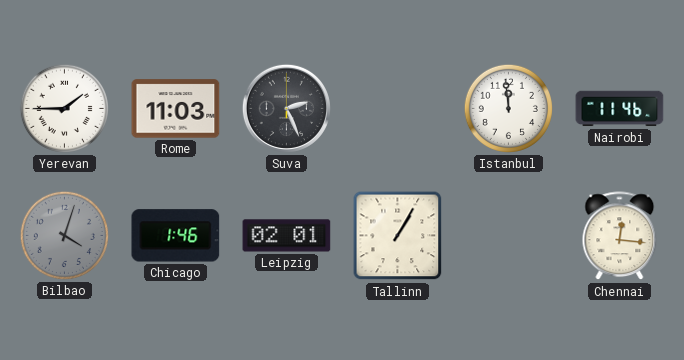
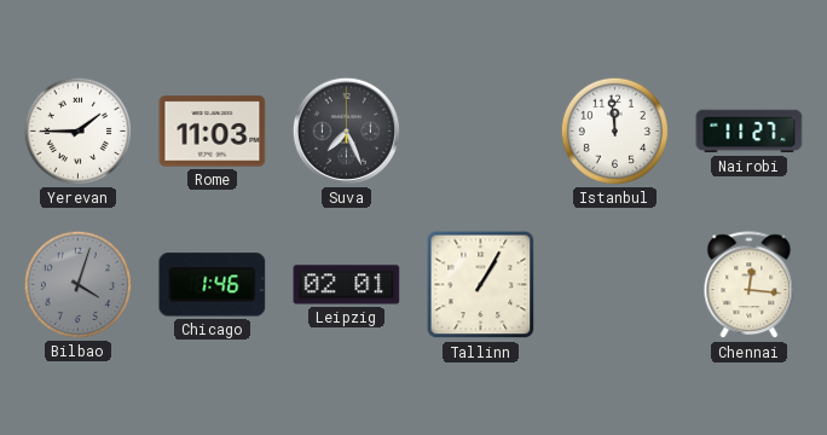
Suva: 2:26 -> 7:26
Nairobi: 11:46 -> 11:27
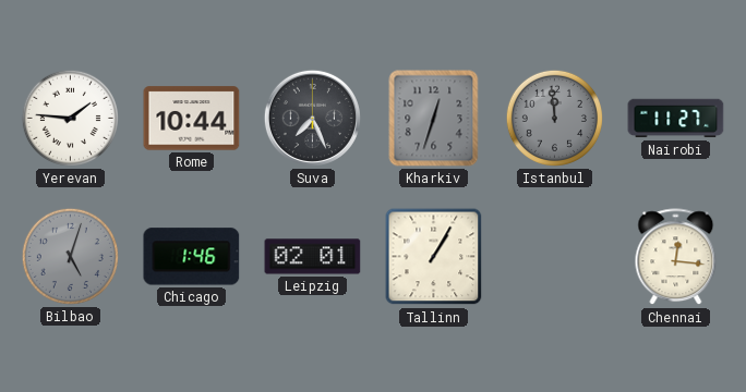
Yerevan: 1:45 -> 1:46
Rome: 11:03 -> 10:44
Kharkiv: none -> 12:33
Istanbul dial: white -> grey
Bilbao: 4:03 -> 5:03
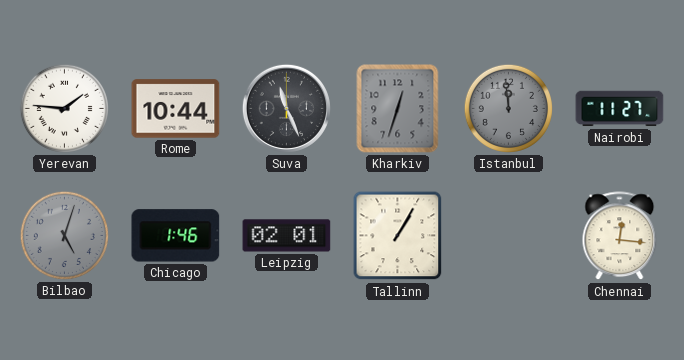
Suva: 7:26 -> 11:26
